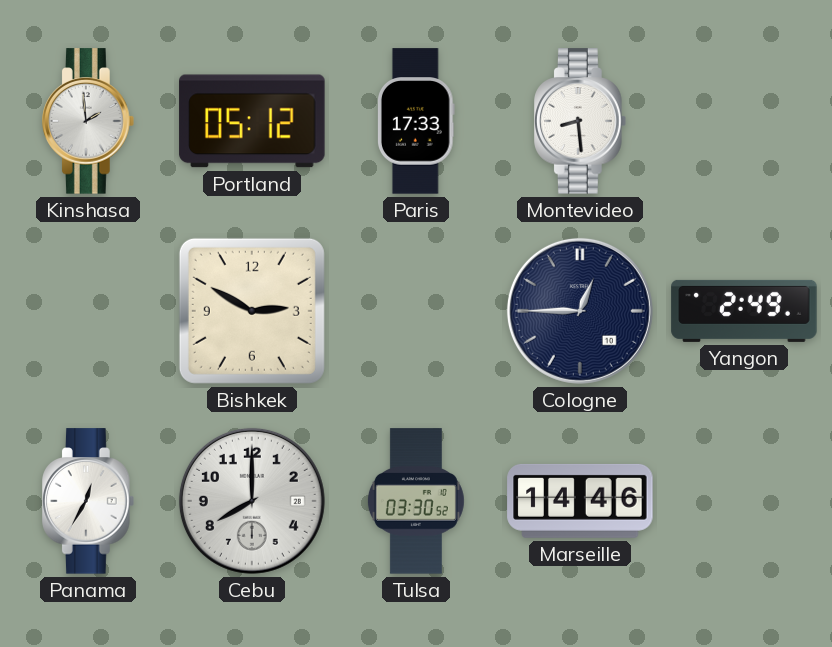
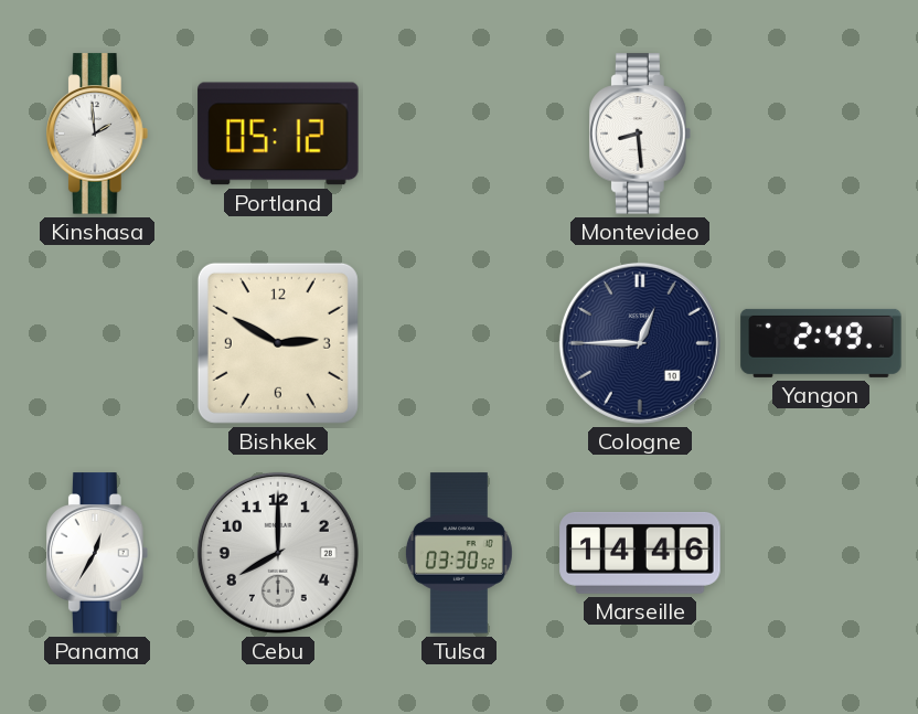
Paris: 17:33 -> none
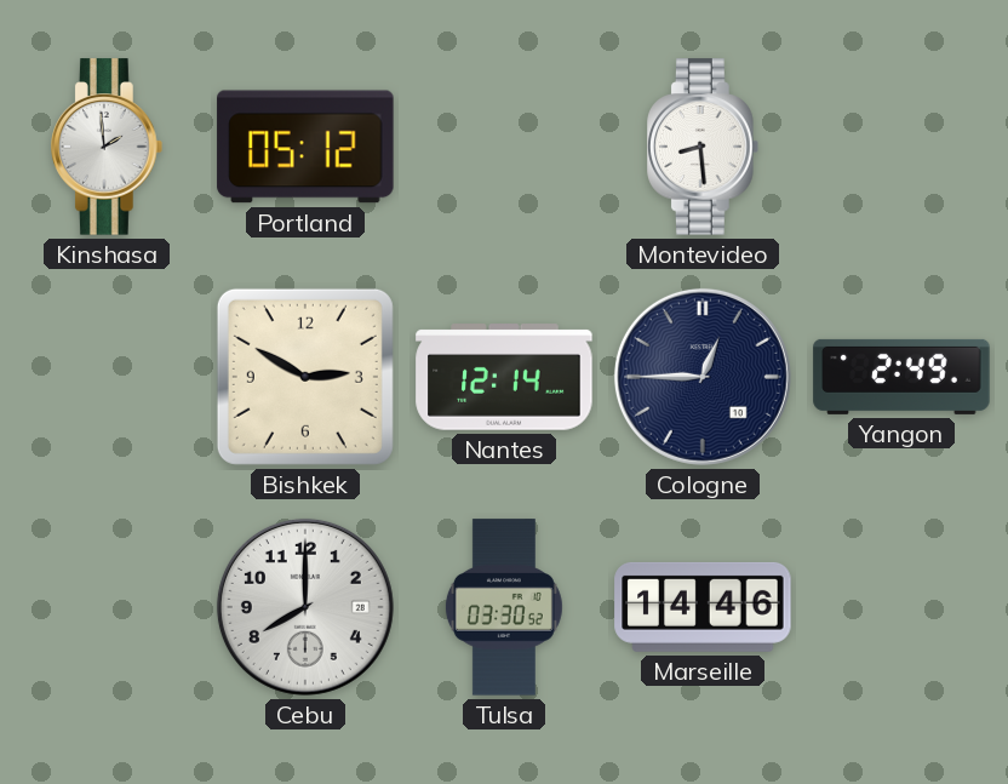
Nantes: none -> 12:14
Panama: 12:35 -> none
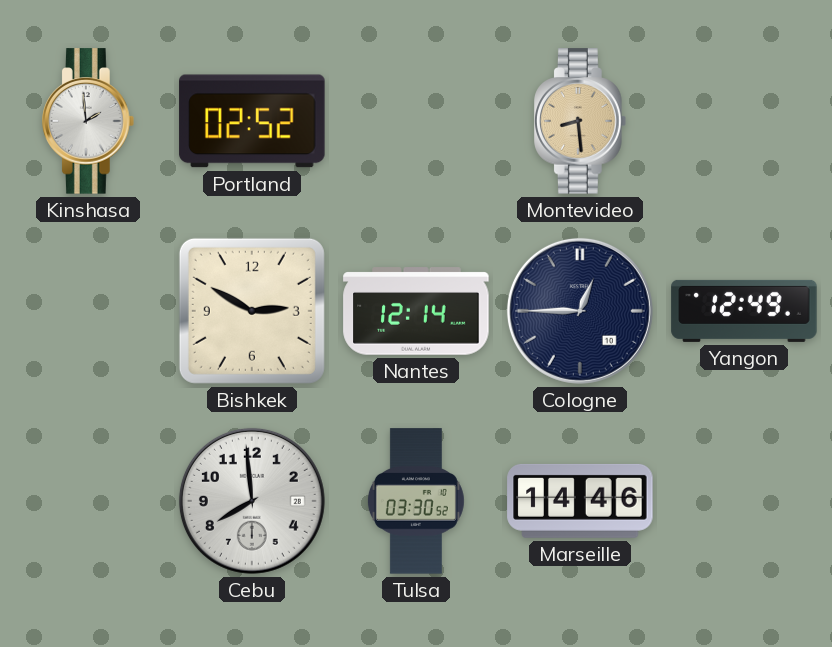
Portland: 05:12 -> 02:52
Montevideo dial: white -> champagne
Yangon: 2:49 -> 12:49
Cebu: 8:00 -> 7:59
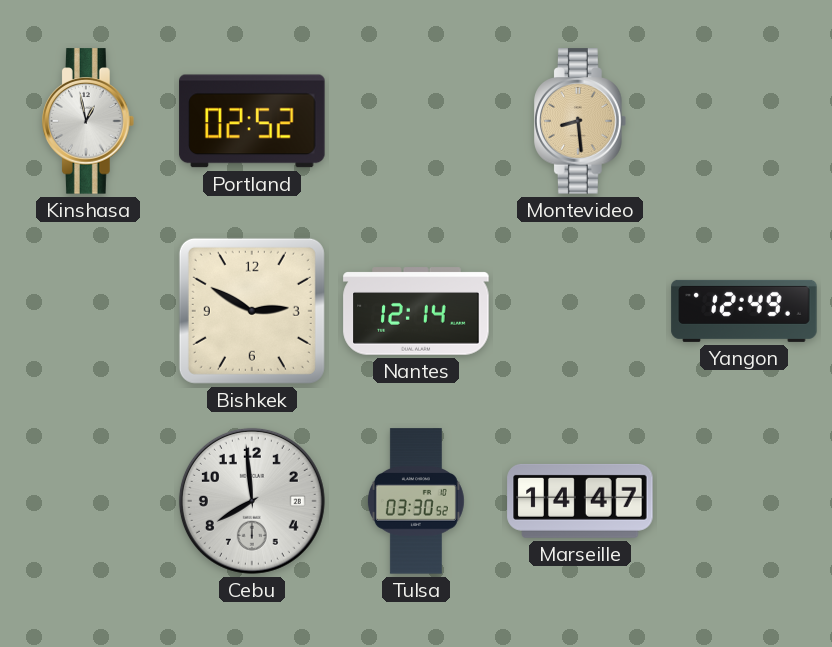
Kinshasa: 1:59 -> 12:58
Cologne: 12:45 -> none
Marseille: 14:46 -> 14:47
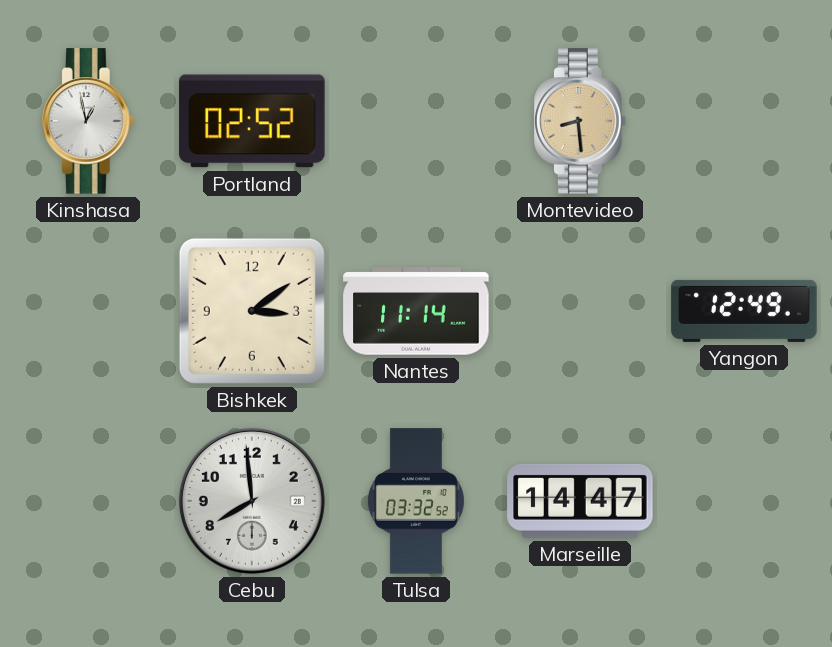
Bishkek: 2:50 -> 3:09
Nantes: 12:14 -> 11:14
Tulsa: 03:30 -> 03:32
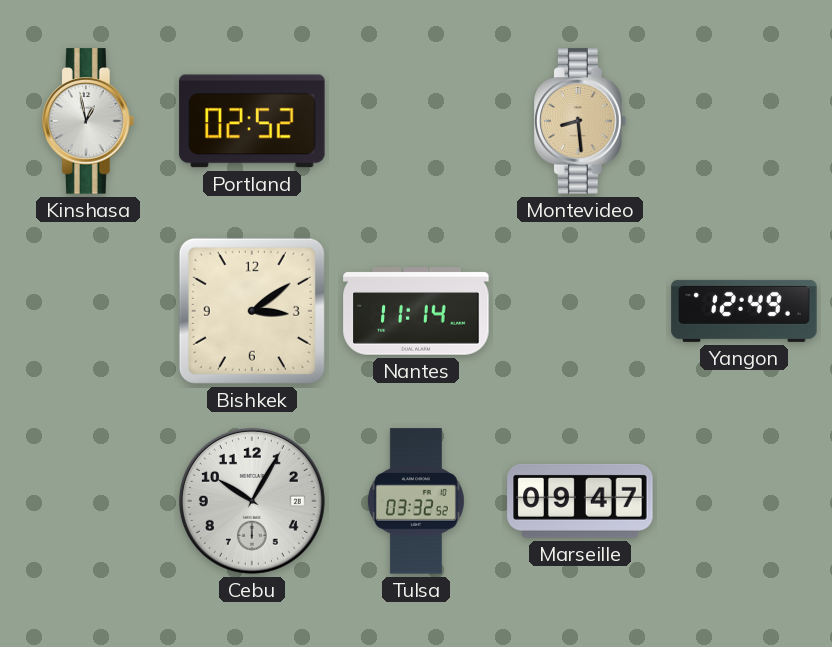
Cebu: 7:59 -> 10:05
Marseille: 14:47 -> 09:47
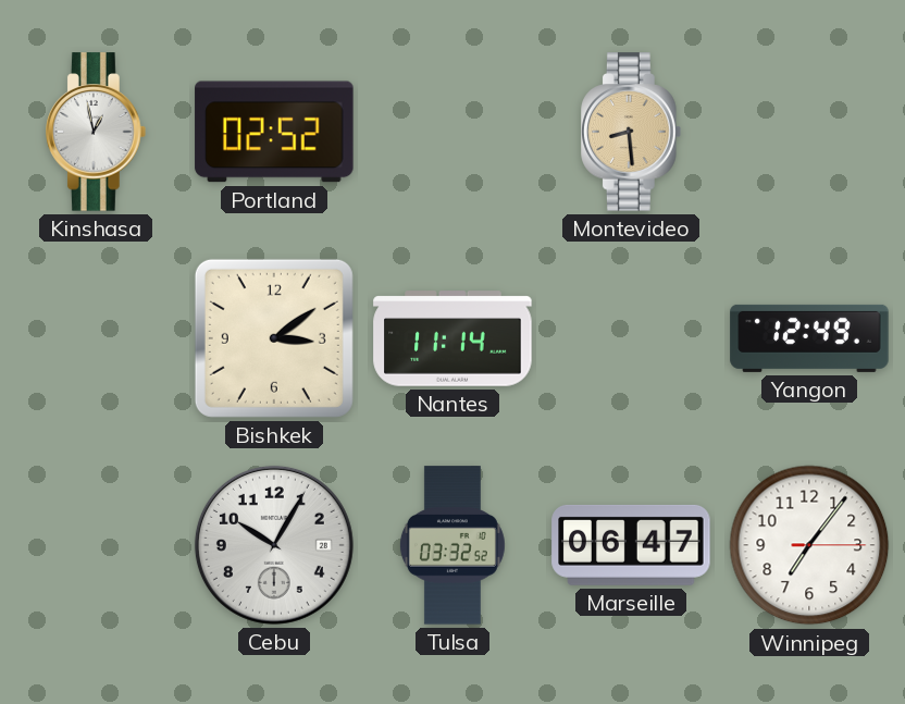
Marseille: 09:47 -> 06:47
Winnipeg: none -> 7:06
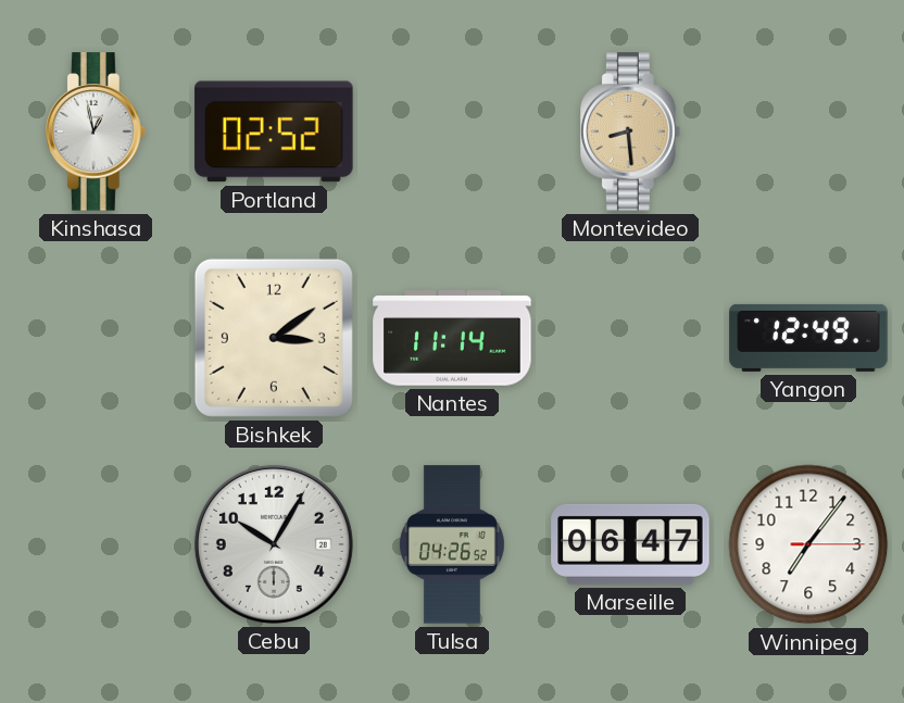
Tulsa: 03:32 -> 04:26
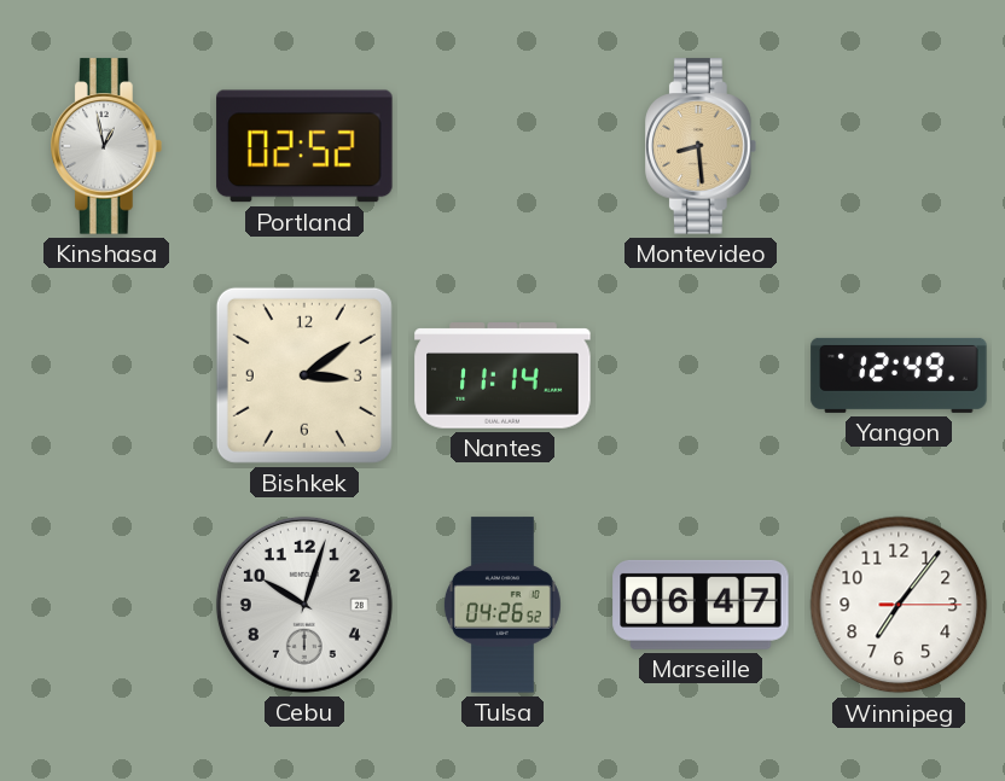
Cebu: 10:05 -> 10:03
